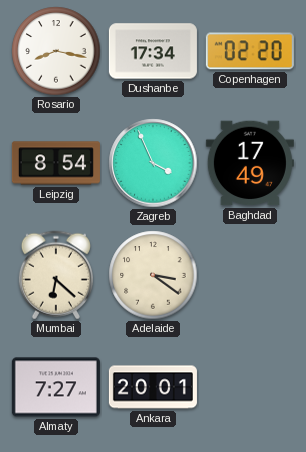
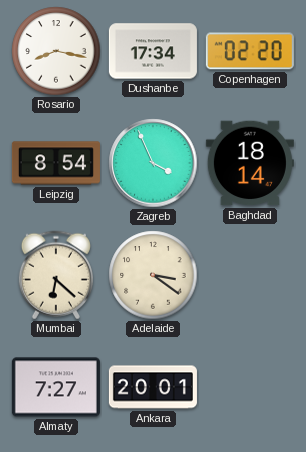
Baghdad: 17:49 -> 18:14
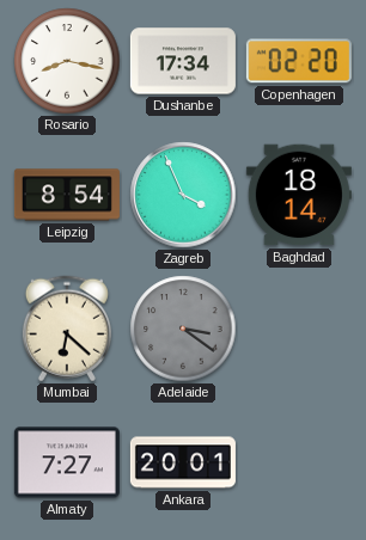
Adelaide dial: cream -> grey
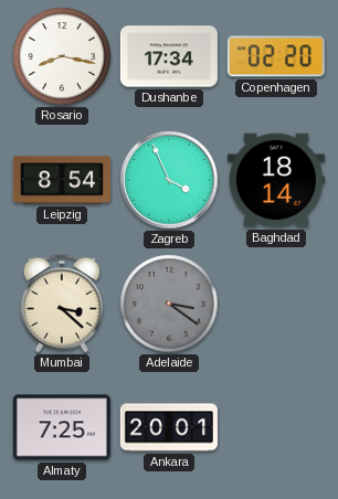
Mumbai: 6:22 -> 3:22
Almaty: 7:27 -> 7:25
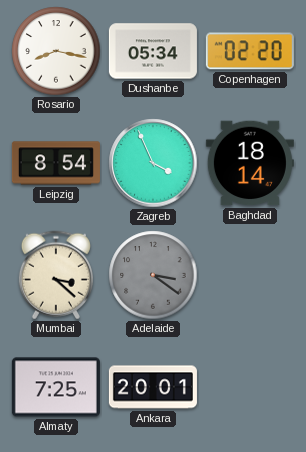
Dushanbe: 17:34 -> 05:34
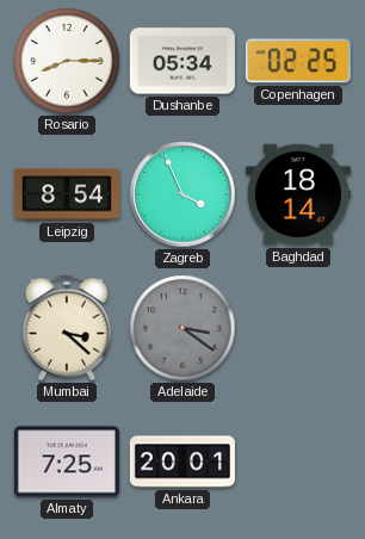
Rosario: 8:17 -> 8:15
Copenhagen: 02:20 -> 02:25
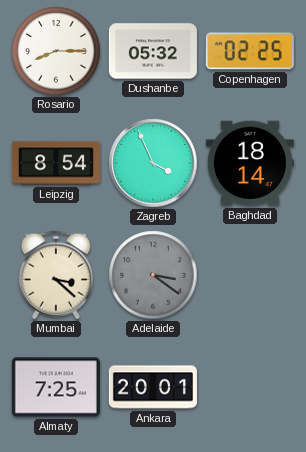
Dushanbe: 05:34 -> 05:32
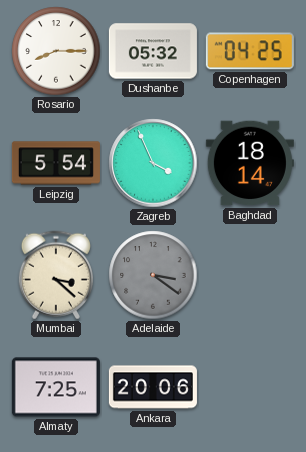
Copenhagen: 02:25 -> 04:25
Leipzig: 8:54 -> 5:54
Ankara: 20:01 -> 20:06
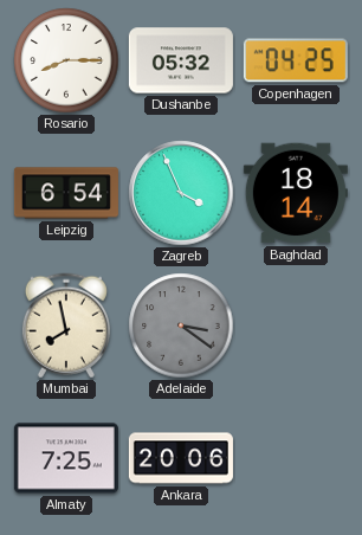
Leipzig: 5:54 -> 6:54
Mumbai: 3:22 -> 7:58
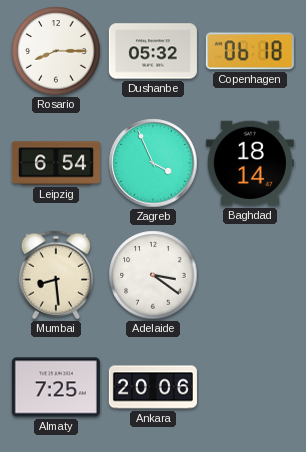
Copenhagen: 04:25 -> 06:18
Mumbai: 7:58 -> 8:29
Adelaide dial: grey -> white
